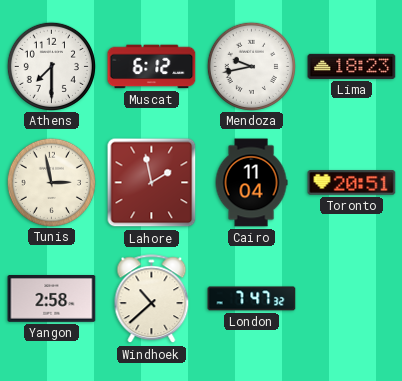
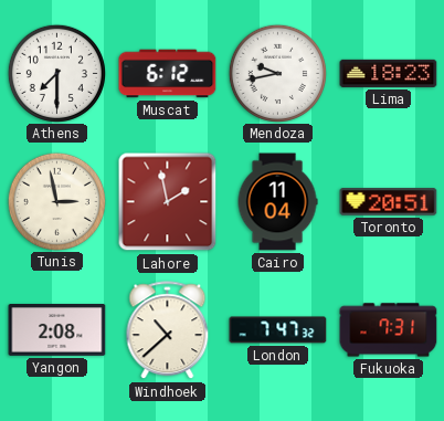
Yangon: 2:58 -> 2:08
Fukuoka: none -> 7:31
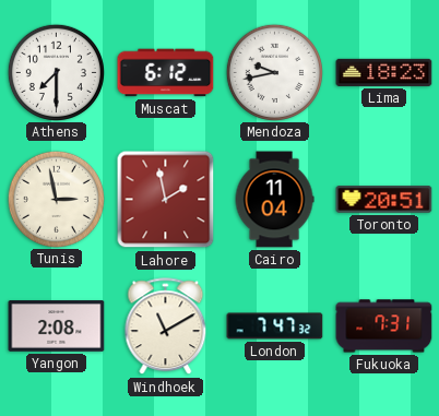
Windhoek: 10:38 -> 11:10
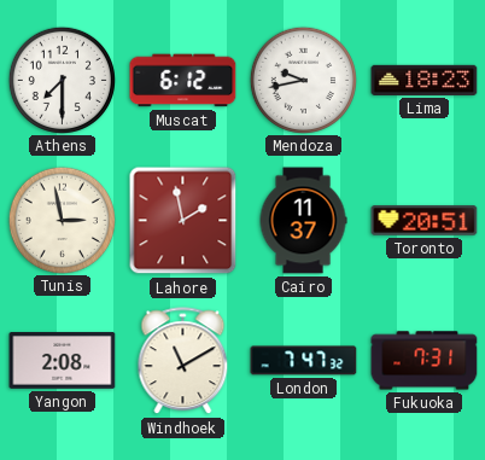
Cairo: 11:04 -> 11:37
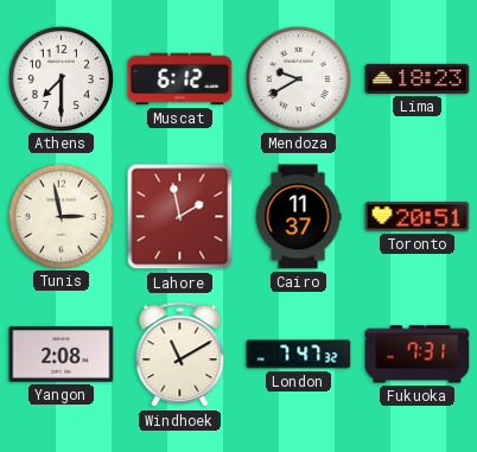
Mendoza: 9:43 -> 9:40
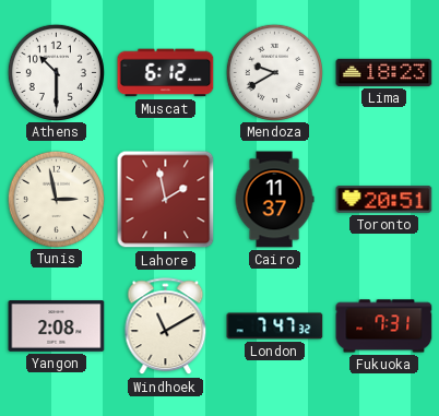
Athens: 7:30 -> 10:30
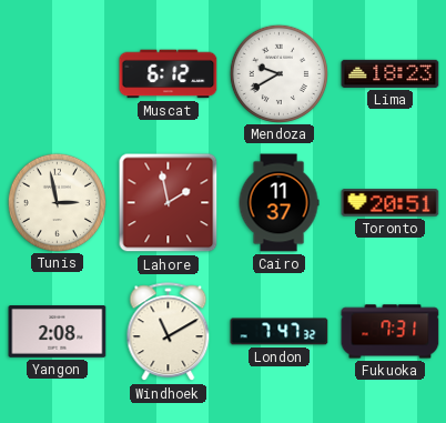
Athens: 10:30 -> none
